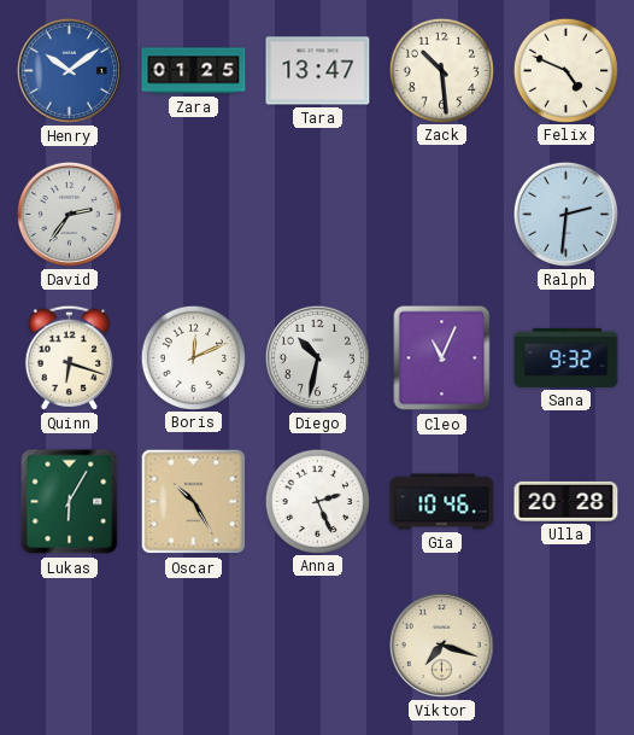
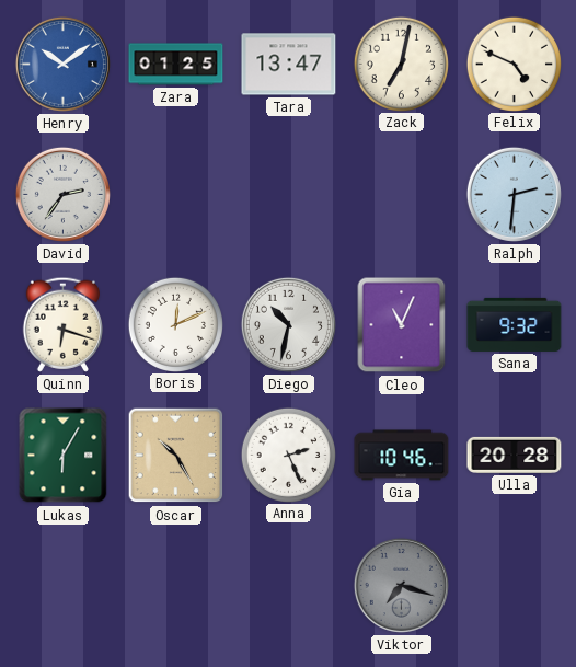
Zack: 10:29 -> 7:02
Viktor dial: cream -> grey
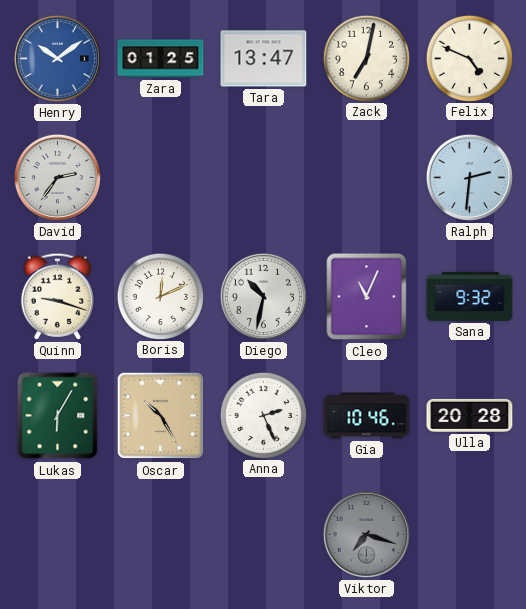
Quinn: 6:18 -> 9:18
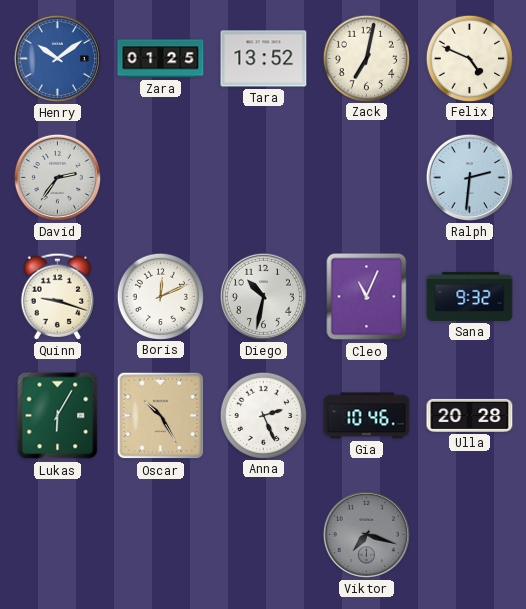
Tara: 13:47 -> 13:52
